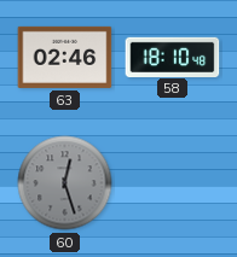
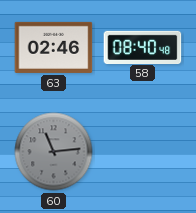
58: 18:10 -> 08:40
60: 12:27 -> 11:14
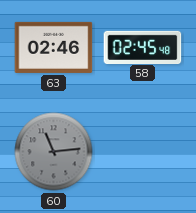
58: 08:40 -> 02:45
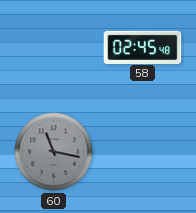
63: 02:46 -> none
60: 11:14 -> 11:17
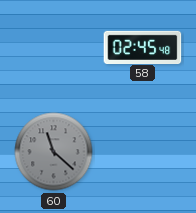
60: 11:17 -> 11:22
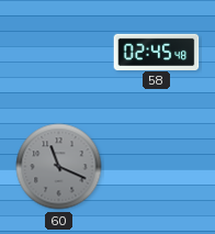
60: 11:22 -> 11:19
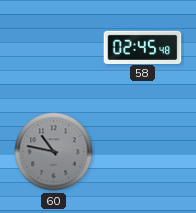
60: 11:19 -> 10:47
